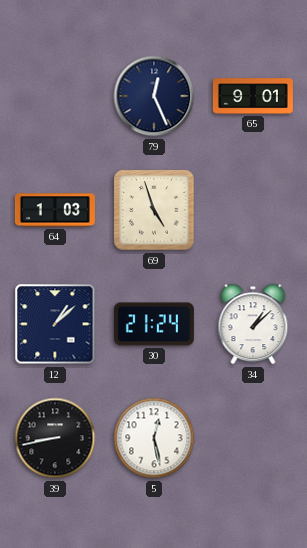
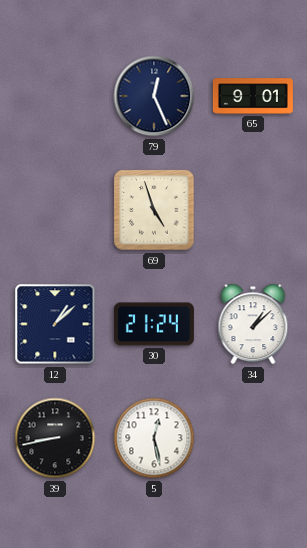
64: 1:03 -> none
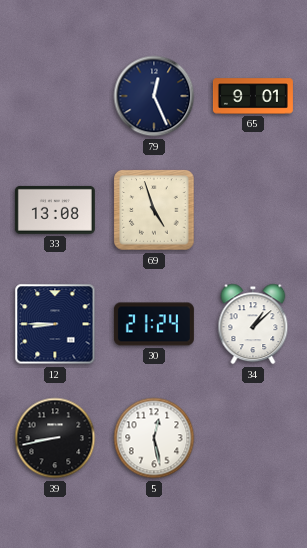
33: none -> 13:08
12: 1:08 -> 8:45
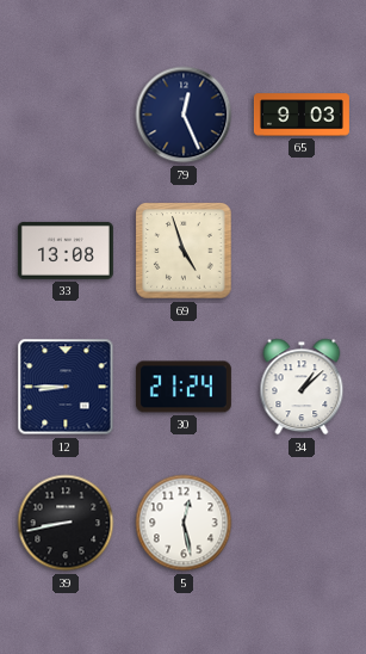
65: 9:01 -> 9:03
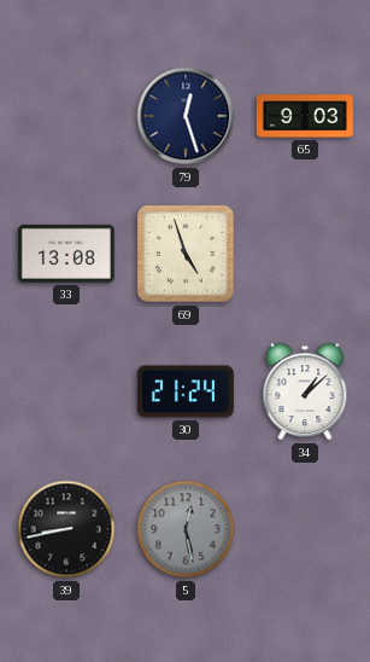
79: 12:26 -> 12:27
12: 8:45 -> none
5 dial: white -> grey
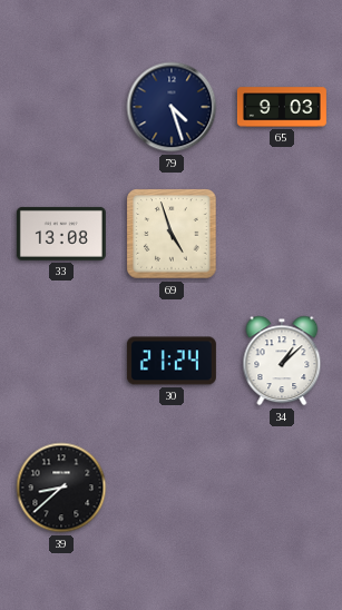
79: 12:27 -> 4:27
39: 8:43 -> 8:38
5: 12:28 -> none
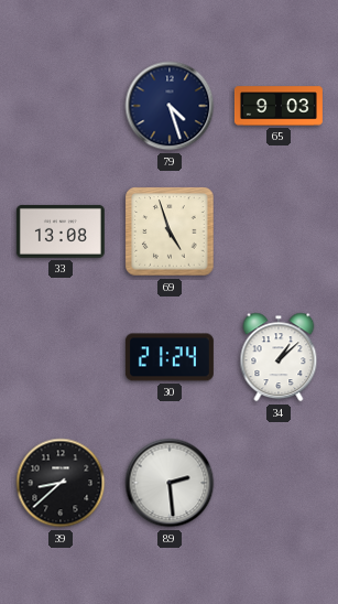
89: none -> 2:29
